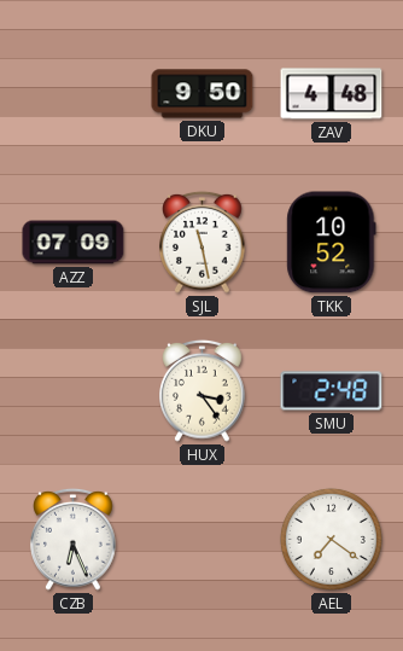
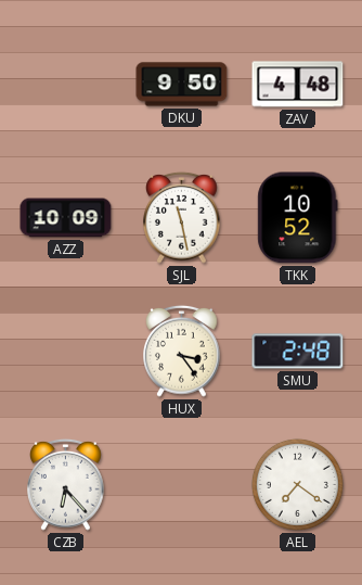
AZZ: 07:09 -> 10:09
CZB: 6:26 -> 6:23
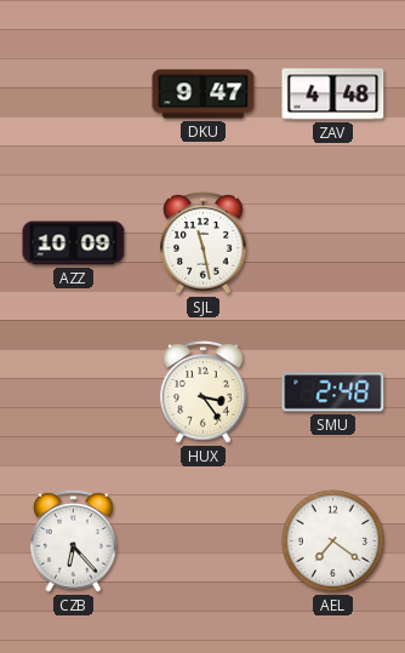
DKU: 9:50 -> 9:47
TKK: 10:52 -> none
